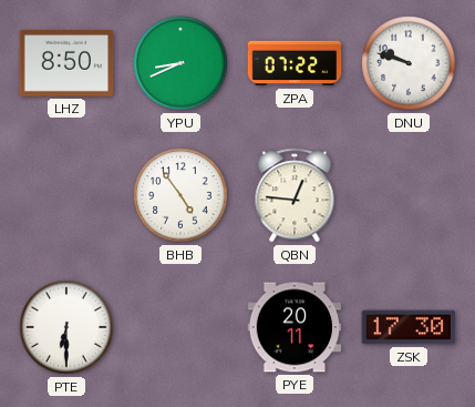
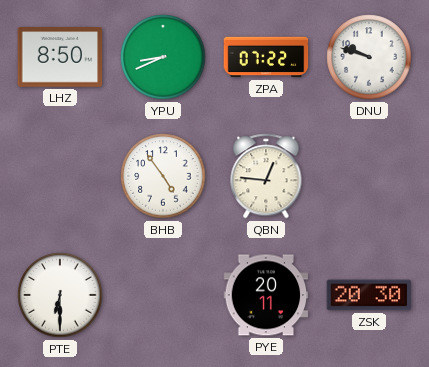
ZSK: 17:30 -> 20:30
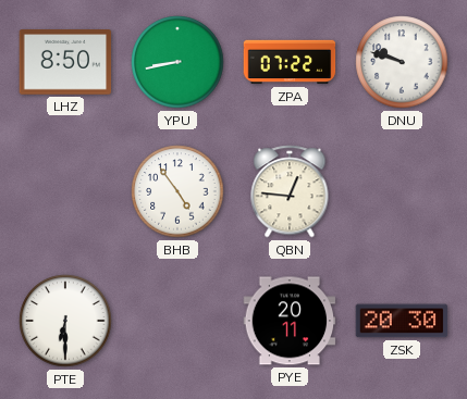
YPU: 8:41 -> 8:43
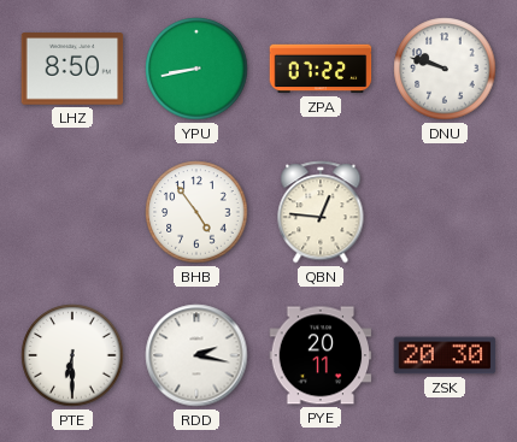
RDD: none -> 2:17
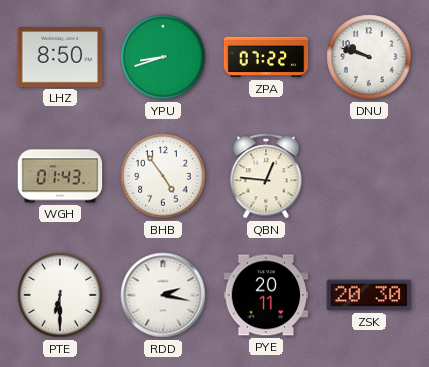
YPU: 8:43 -> 8:42
WGH: none -> 01:43
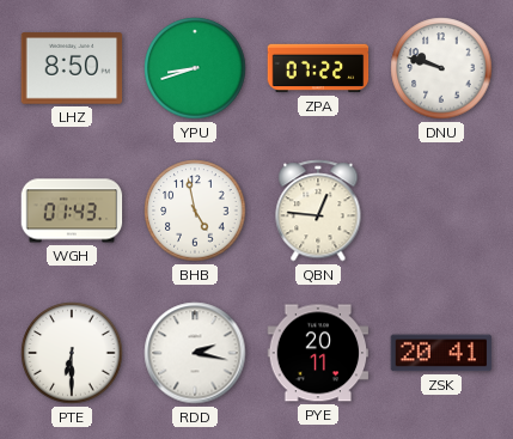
BHB: 4:54 -> 4:58
ZSK: 20:30 -> 20:41
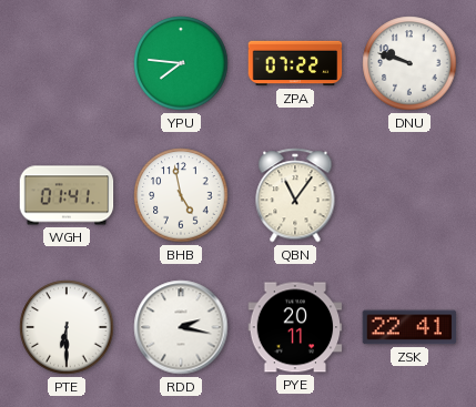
LHZ: 8:50 -> none
YPU: 8:42 -> 7:46
WGH: 01:43 -> 01:41
QBN: 12:46 -> 11:06
ZSK: 20:41 -> 22:41
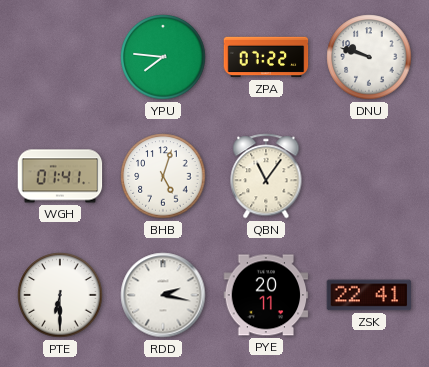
BHB: 4:58 -> 5:03
